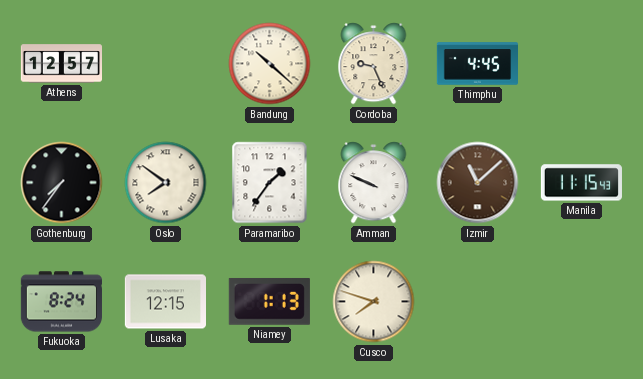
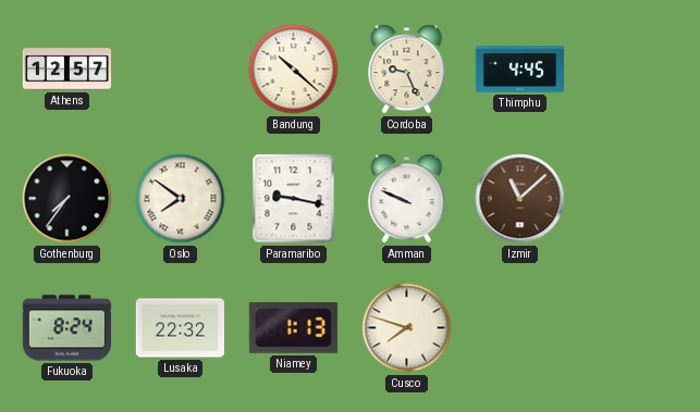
Paramaribo: 1:36 -> 9:17
Manila: 11:15 -> none
Lusaka: 12:15 -> 22:32
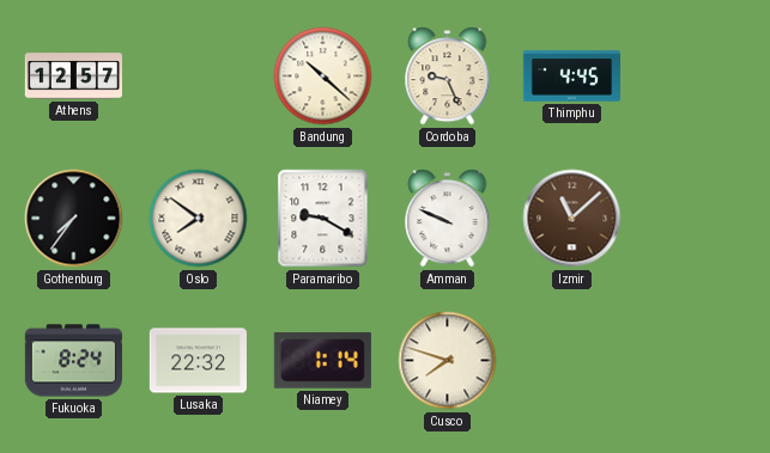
Paramaribo: 9:17 -> 9:20
Niamey: 1:13 -> 1:14
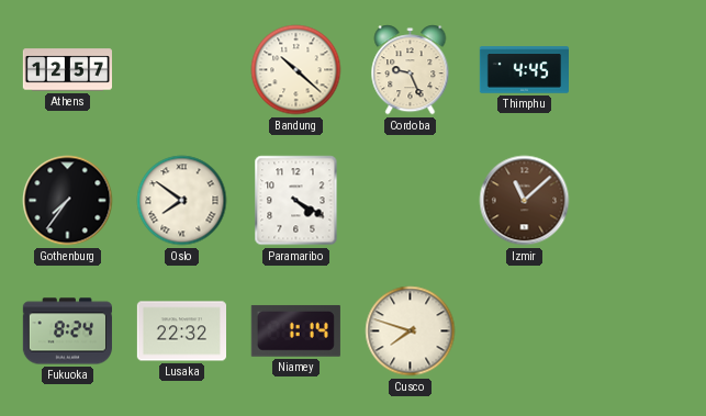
Paramaribo: 9:20 -> 4:20
Amman: 9:49 -> none
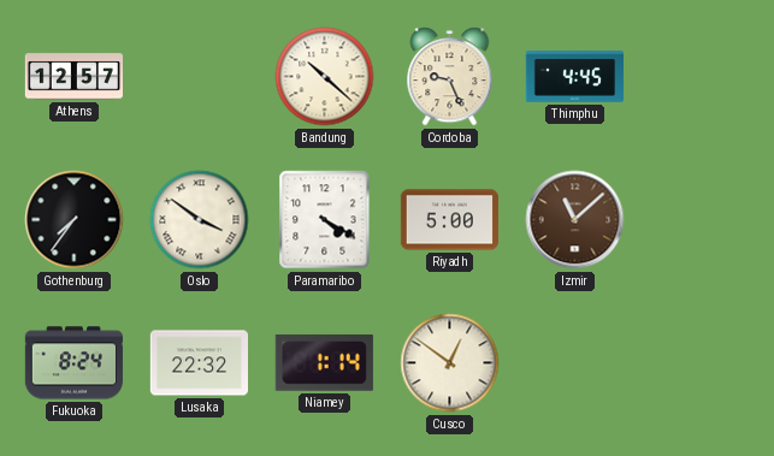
Oslo: 7:51 -> 3:51
Riyadh: none -> 5:00
Cusco: 7:48 -> 12:51
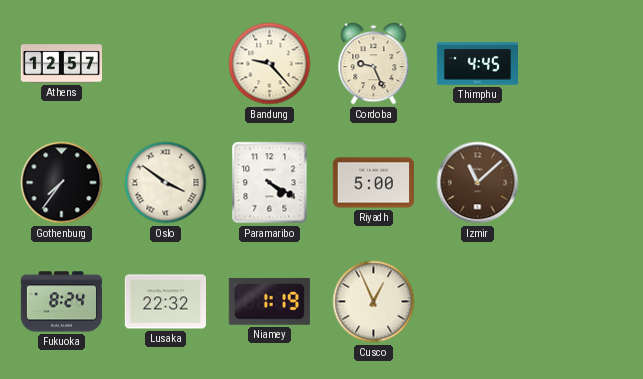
Bandung: 10:22 -> 9:23
Niamey: 1:14 -> 1:19
Cusco: 12:51 -> 12:56
